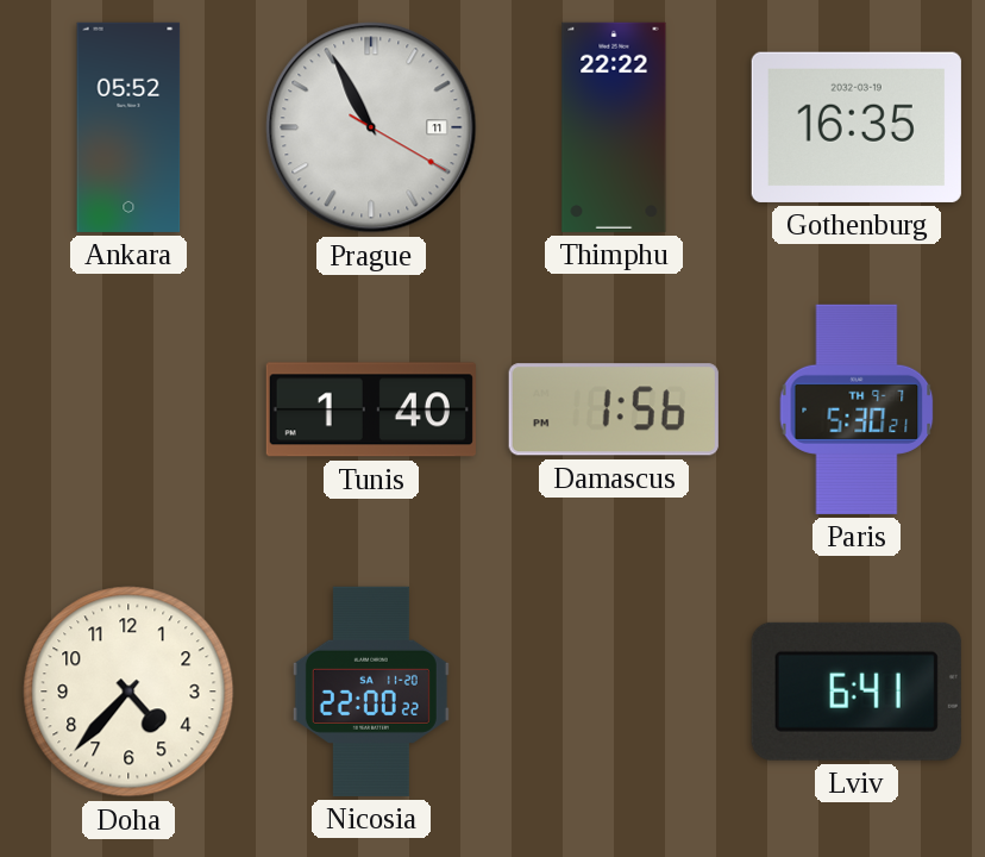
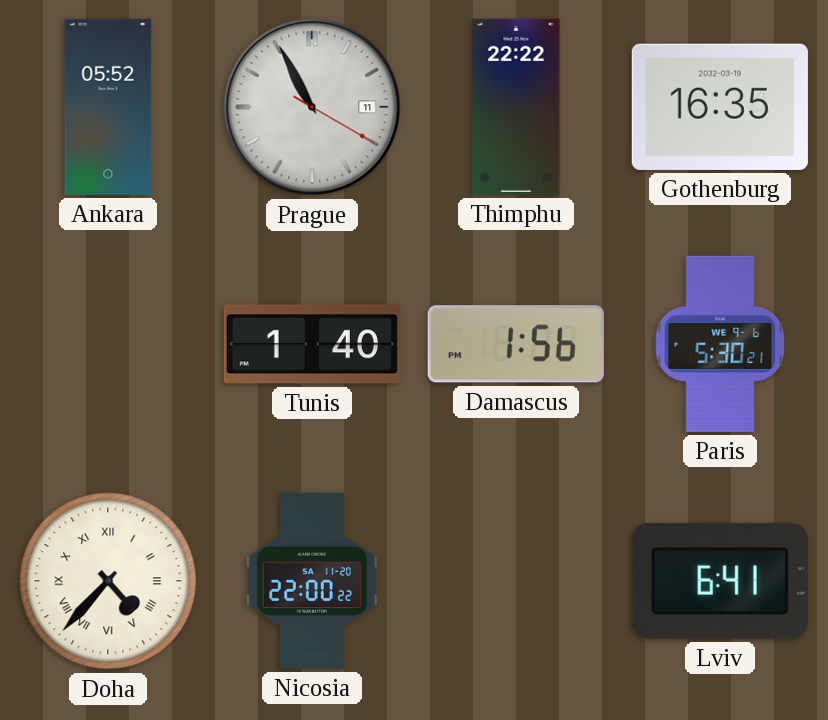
Paris date: TH 9-7 -> WE 9-6
Doha numerals: Arabic -> Roman
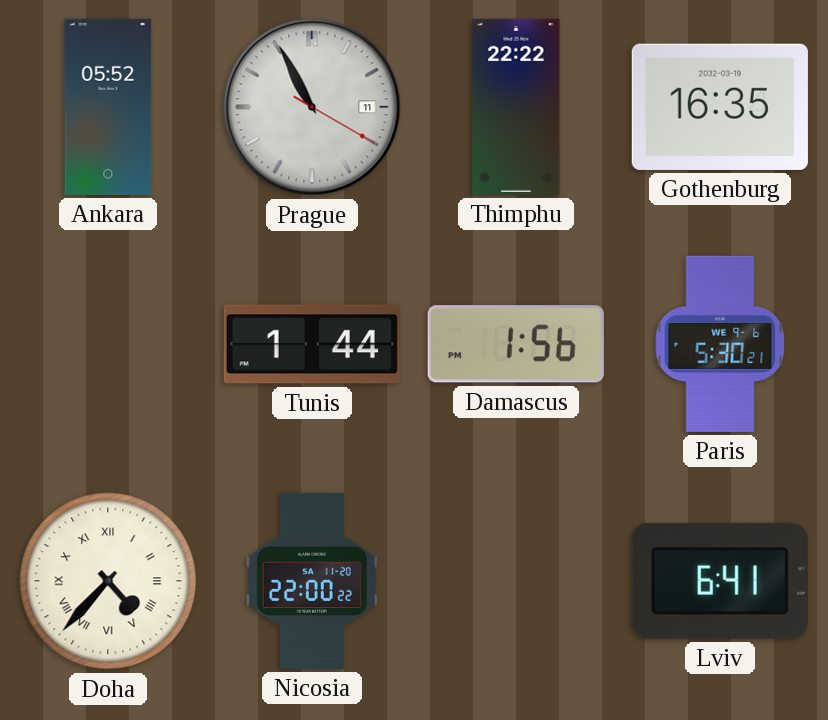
Tunis: 1:40 -> 1:44
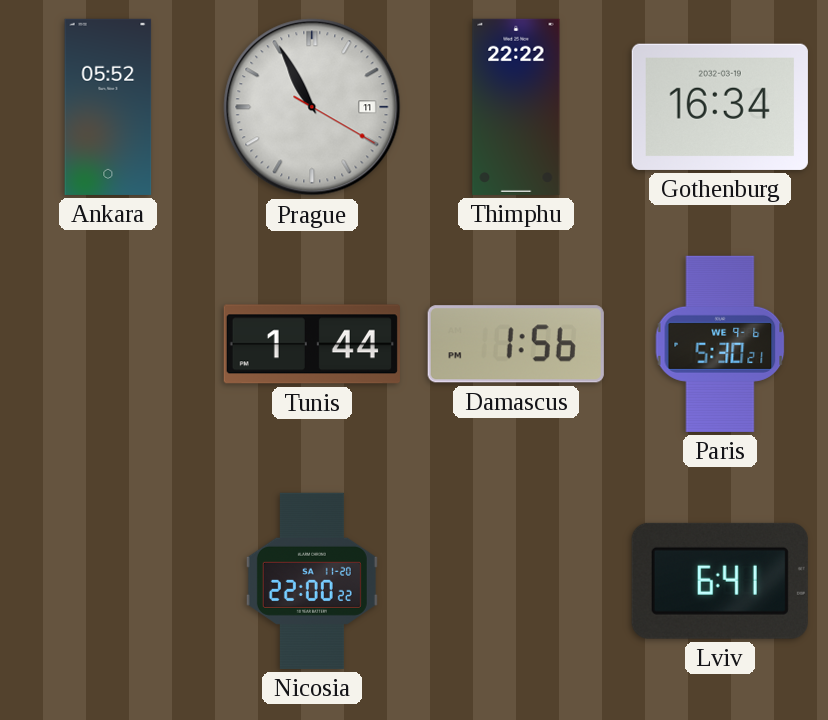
Gothenburg: 16:35 -> 16:34
Doha: 4:37 -> none
